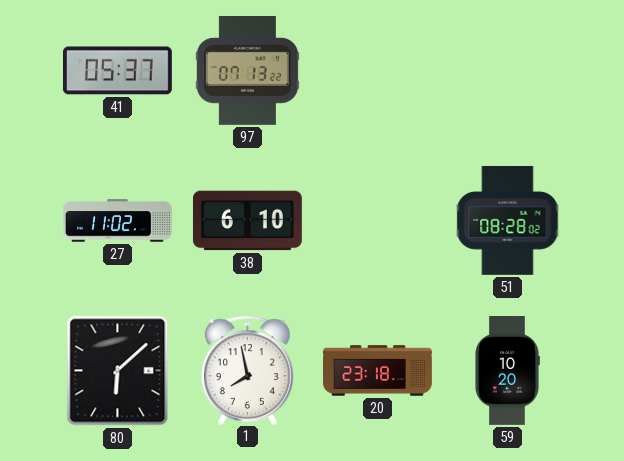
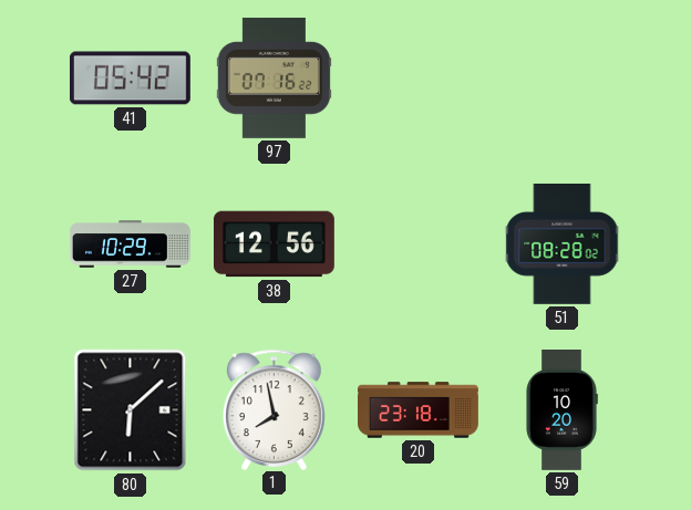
41: 05:37 -> 05:42
97: 07:13 -> 07:16
27: 11:02 -> 10:29
38: 6:10 -> 12:56
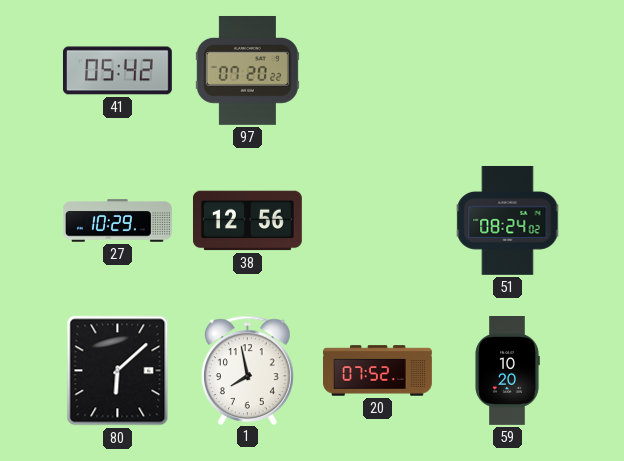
97: 07:16 -> 07:20
51: 08:28 -> 08:24
20: 23:18 -> 07:52
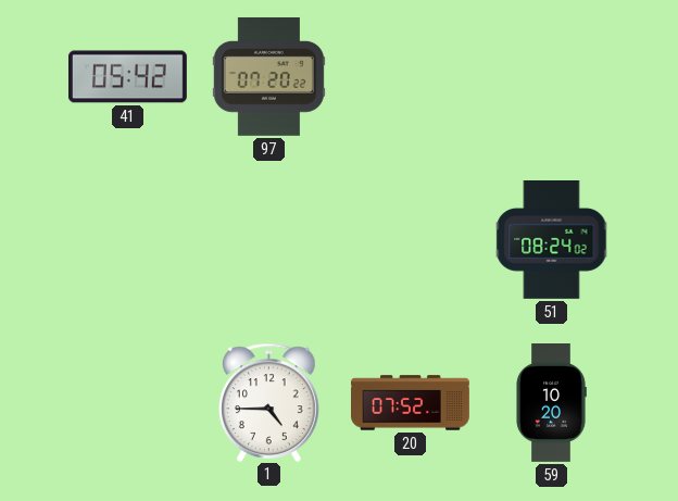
27: 10:29 -> none
38: 12:56 -> none
80: 6:08 -> none
1: 7:58 -> 4:45
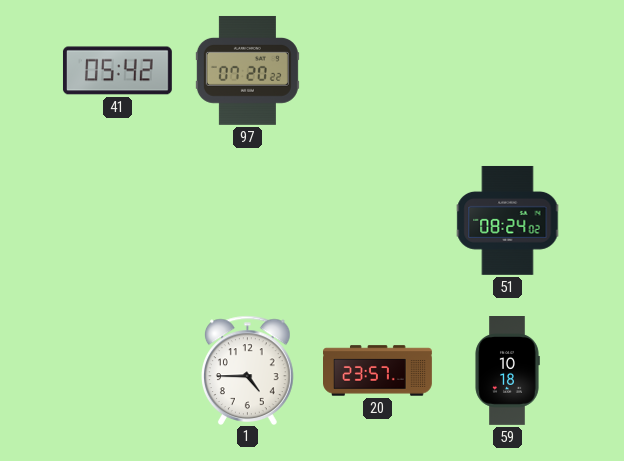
20: 07:52 -> 23:57
59: 10:20 -> 10:18
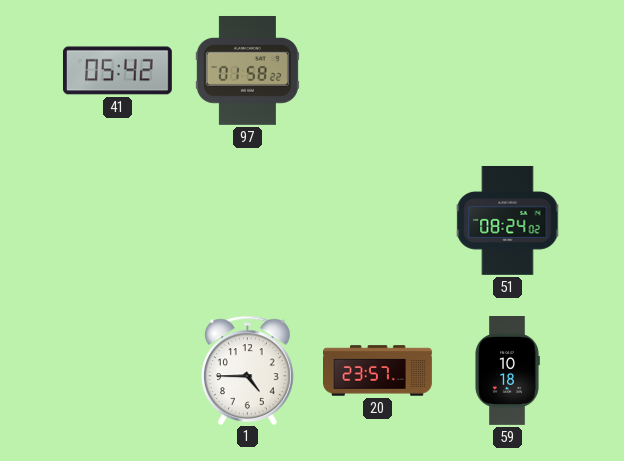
97: 07:20 -> 01:58
